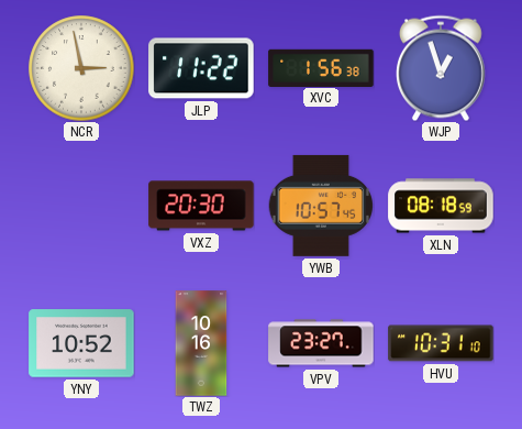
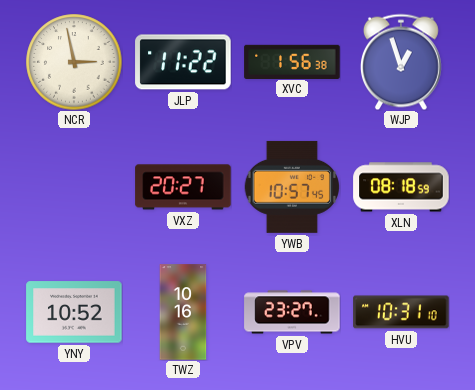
VXZ: 20:30 -> 20:27
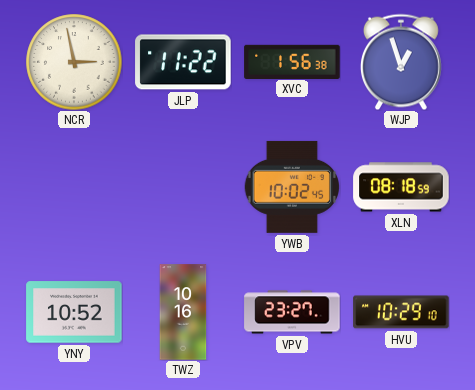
VXZ: 20:27 -> none
YWB: 10:57 -> 10:02
HVU: 10:31 -> 10:29
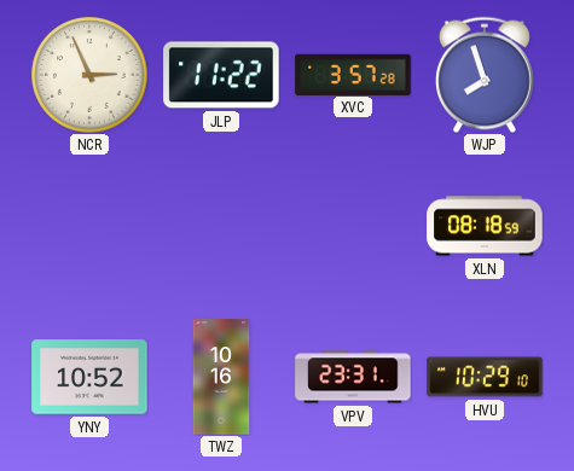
NCR: 2:58 -> 2:56
XVC: 1:56 -> 3:57
WJP: 12:57 -> 7:57
YWB: 10:02 -> none
VPV: 23:27 -> 23:31
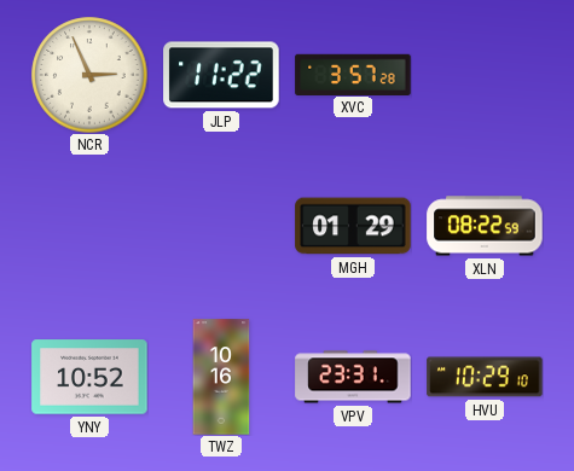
WJP: 7:57 -> none
MGH: none -> 01:29
XLN: 08:18 -> 08:22
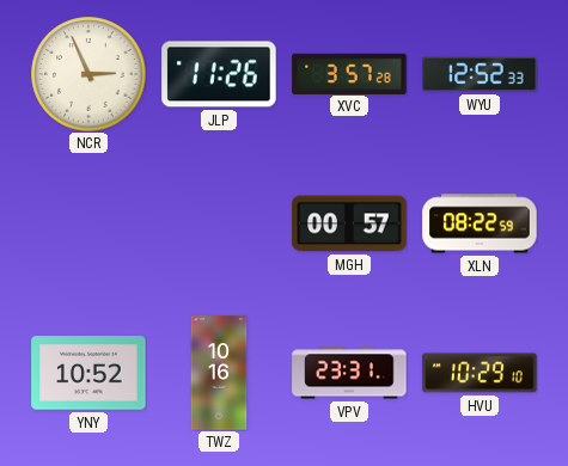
JLP: 11:22 -> 11:26
WYU: none -> 12:52
MGH: 01:29 -> 00:57
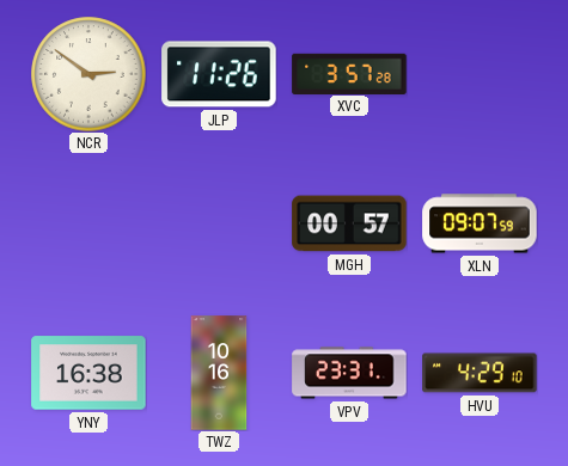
NCR: 2:56 -> 2:51
WYU: 12:52 -> none
XLN: 08:22 -> 09:07
YNY: 10:52 -> 16:38
HVU: 10:29 -> 4:29
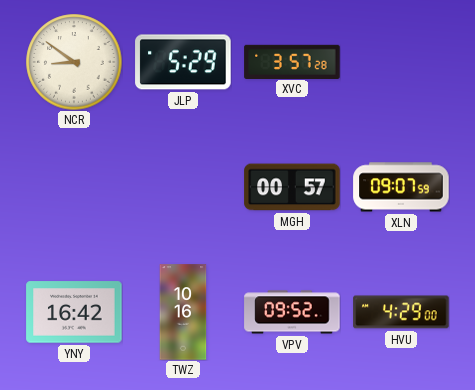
NCR: 2:51 -> 8:51
JLP: 11:26 -> 5:29
YNY: 16:38 -> 16:42
VPV: 23:31 -> 09:52
HVU: 4:29:10 -> 4:29:00
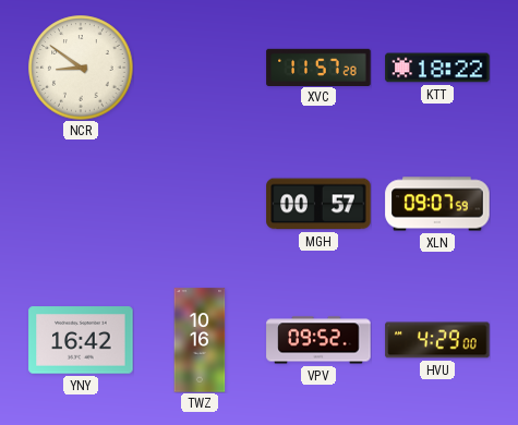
JLP: 5:29 -> none
XVC: 3:57 -> 11:57
KTT: none -> 18:22
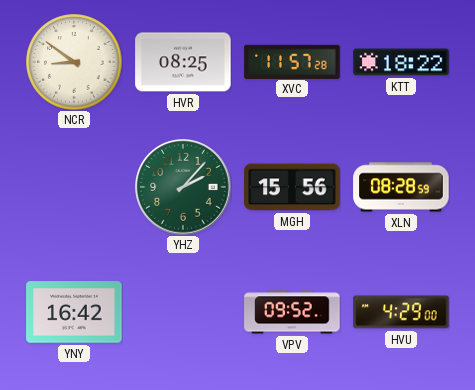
HVR: none -> 08:25
YHZ: none -> 2:07
MGH: 00:57 -> 15:56
XLN: 09:07 -> 08:28
TWZ: 10:16 -> none
